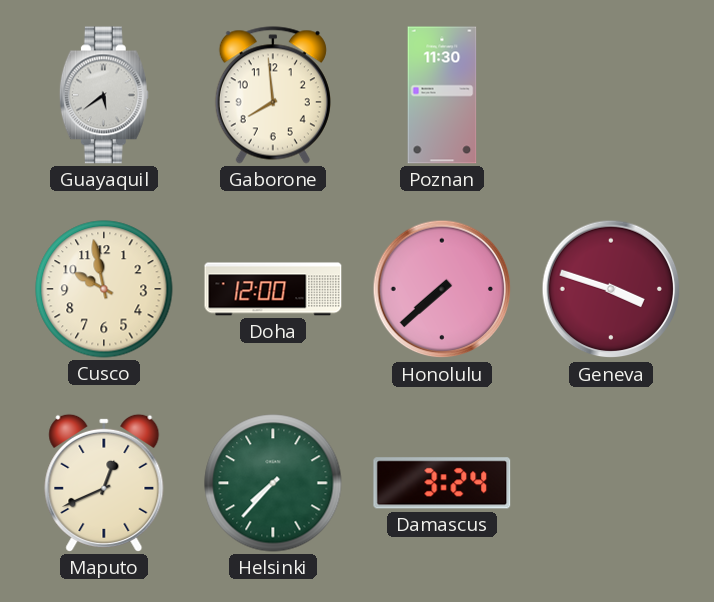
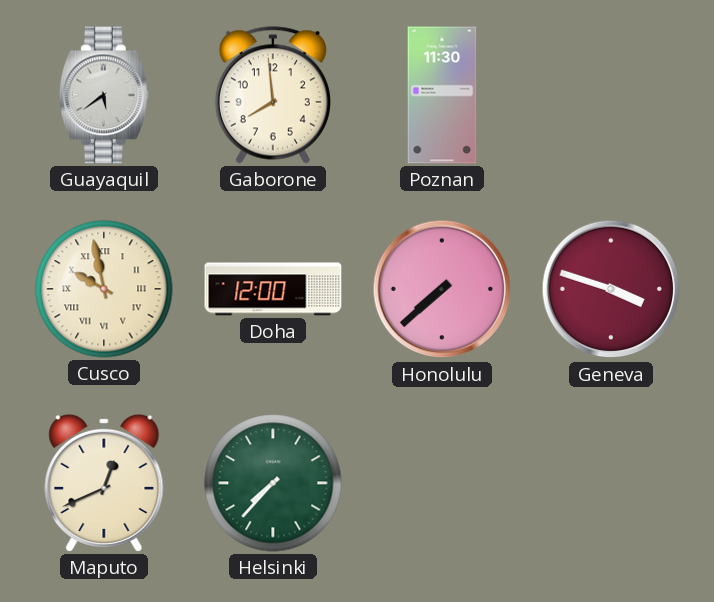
Cusco numerals: Arabic -> Roman
Damascus: 3:24 -> none
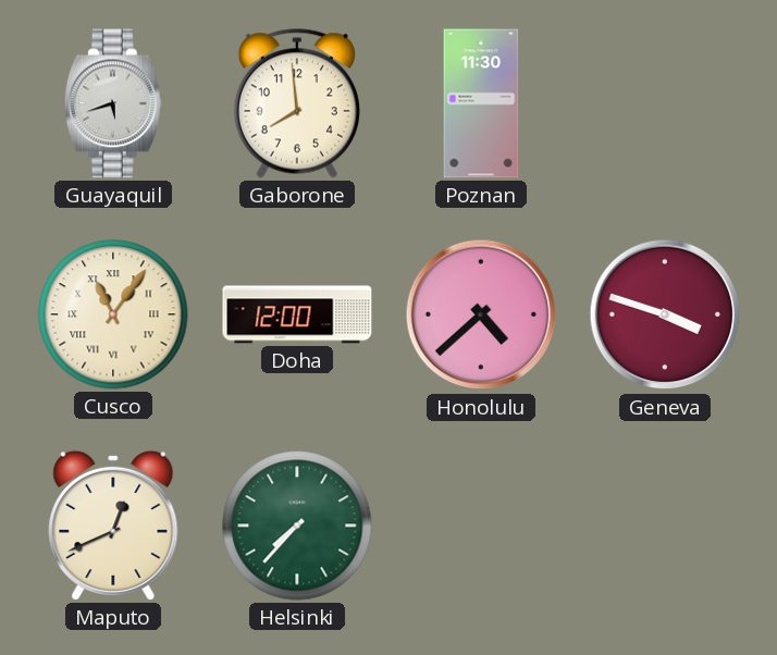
Guayaquil: 5:39 -> 5:42
Cusco: 9:58 -> 11:06
Honolulu: 7:38 -> 4:38
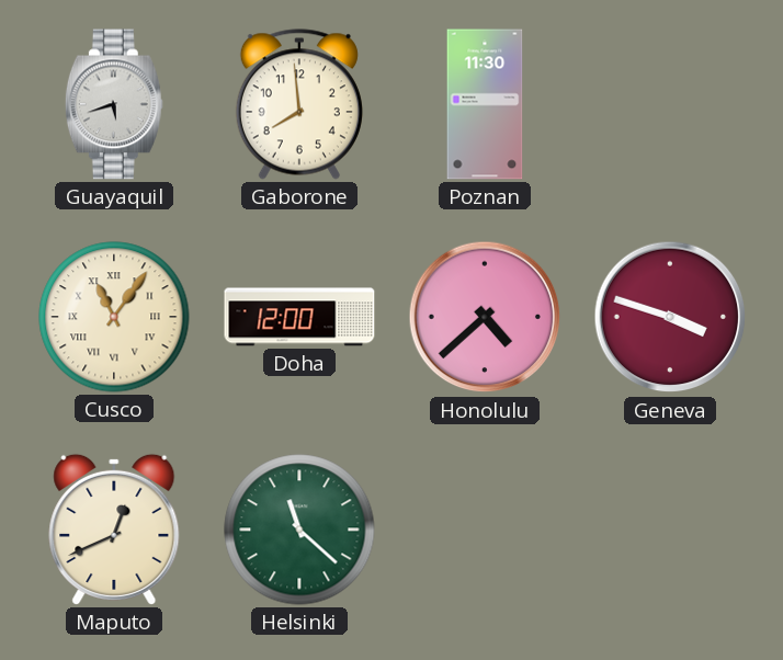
Helsinki: 7:37 -> 11:22
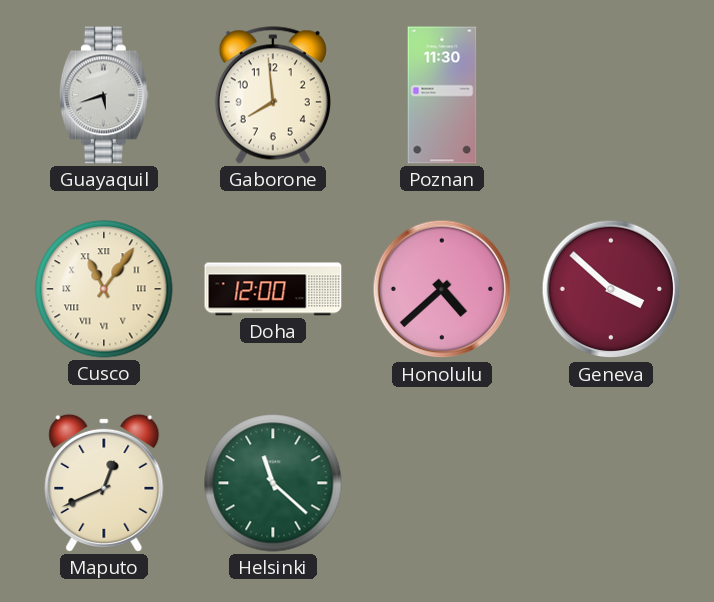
Geneva: 3:48 -> 3:52
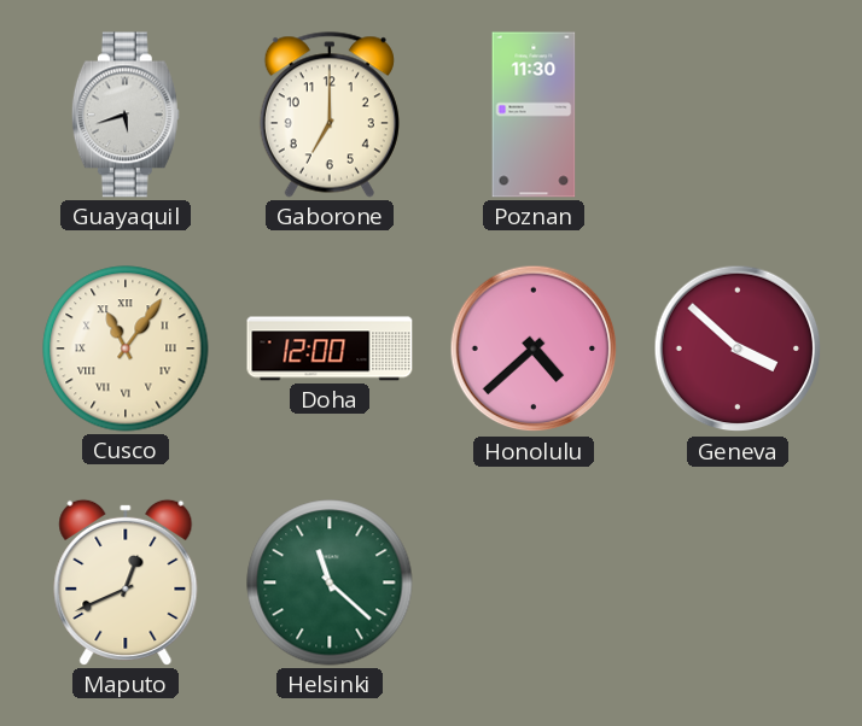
Gaborone: 7:59 -> 7:00
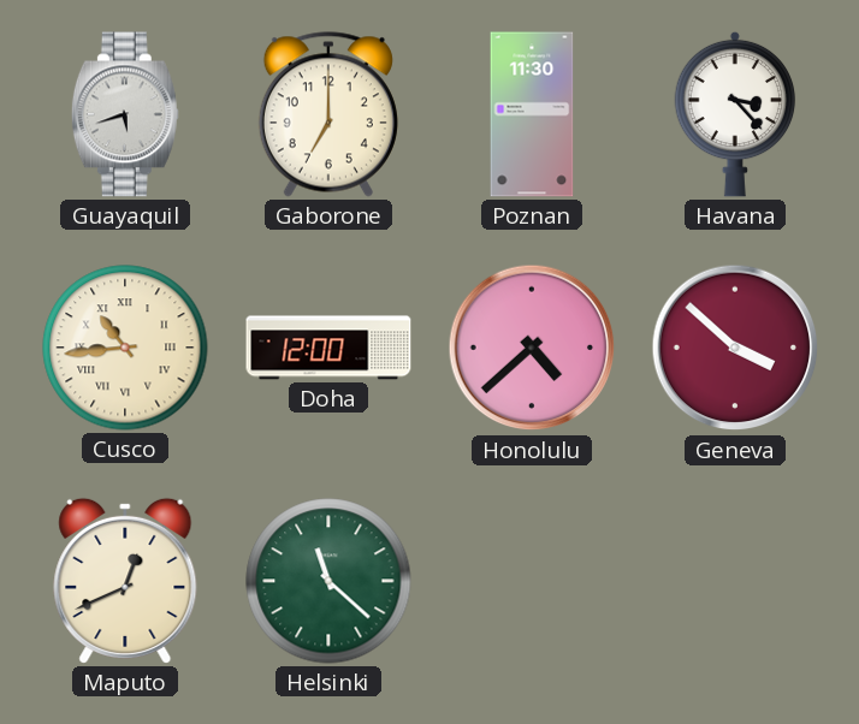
Havana: none -> 3:23
Cusco: 11:06 -> 10:44
